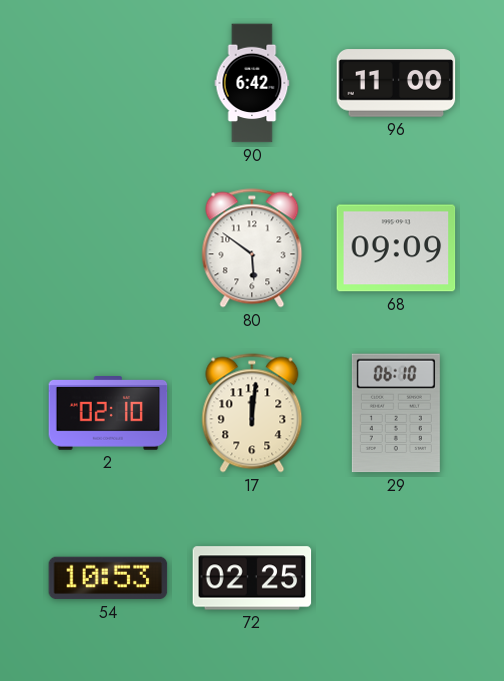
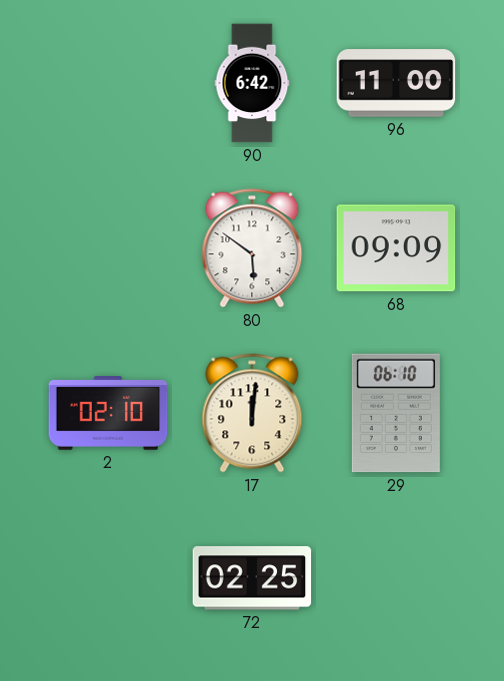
54: 10:53 -> none
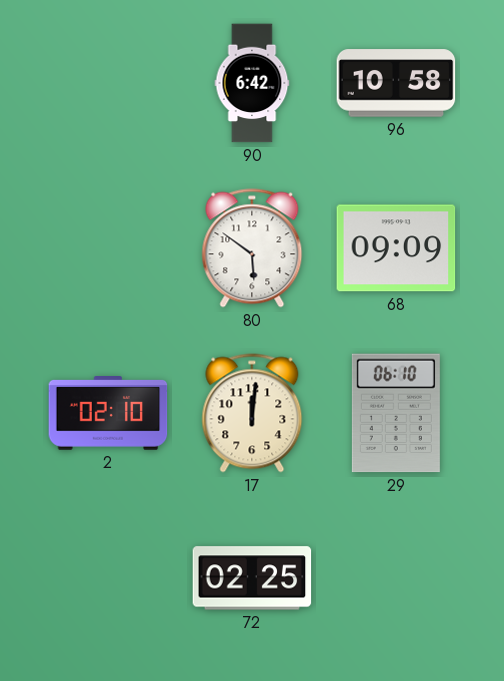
96: 11:00 -> 10:58
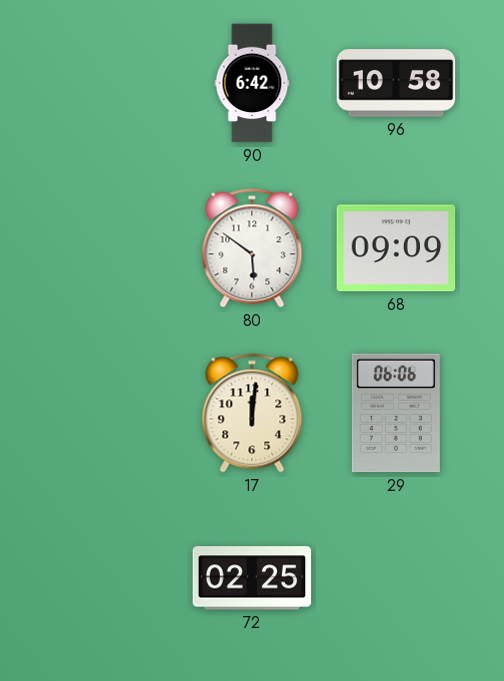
2: 02:10 -> none
29: 06:10 -> 06:06
